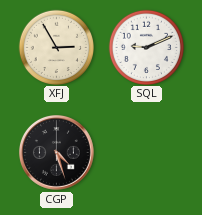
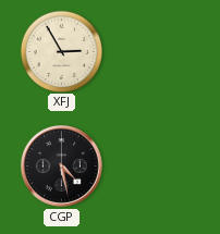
SQL: 9:11 -> none
CGP: 4:27 -> 4:28
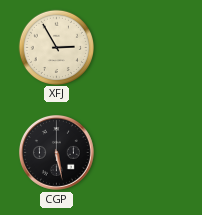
CGP: 4:28 -> 5:28
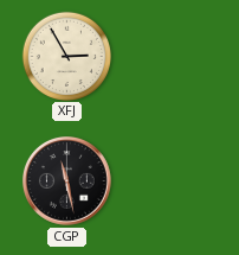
CGP: 5:28 -> 11:28
